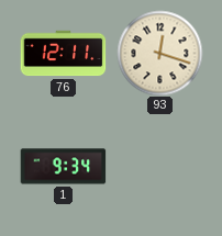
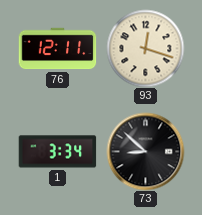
1: 9:34 -> 3:34
73: none -> 8:52
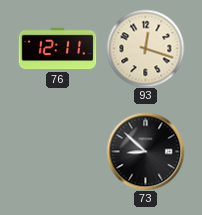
1: 3:34 -> none
